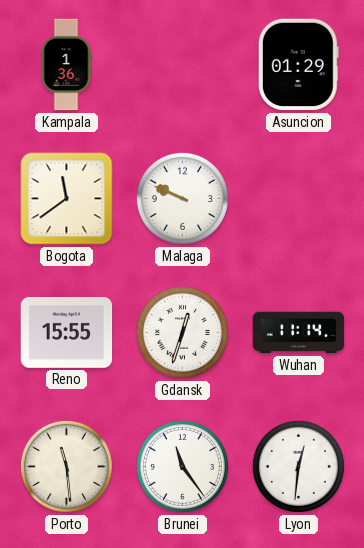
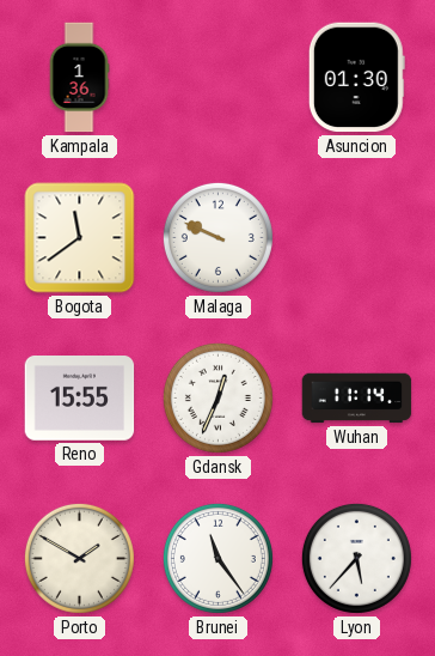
Asuncion: 01:29 -> 01:30
Gdansk: 12:33 -> 12:34
Porto: 11:29 -> 1:50
Lyon: 12:31 -> 5:37
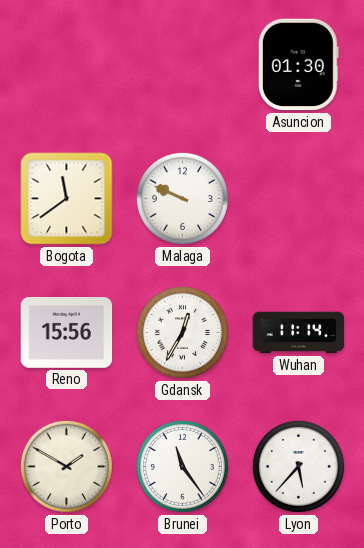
Kampala: 1:36 -> none
Reno: 15:55 -> 15:56
Gdansk: 12:34 -> 12:35
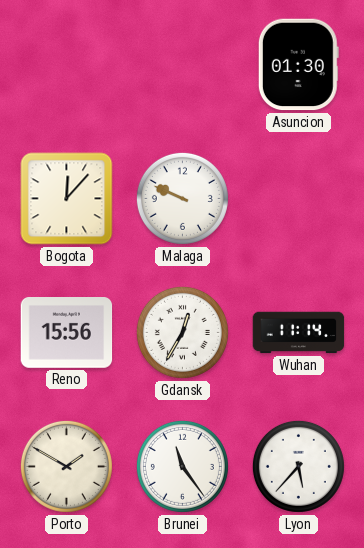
Bogota: 11:39 -> 12:07
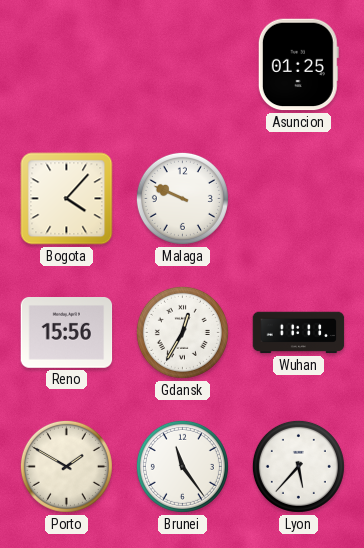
Asuncion: 01:30 -> 01:25
Bogota: 12:07 -> 4:07
Wuhan: 11:14 -> 11:11
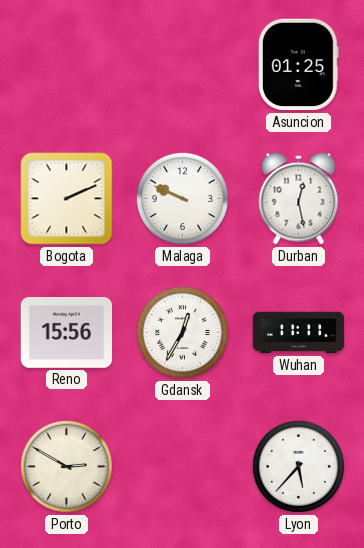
Bogota: 4:07 -> 2:11
Durban: none -> 12:28
Porto: 1:50 -> 2:50
Brunei: 11:24 -> none
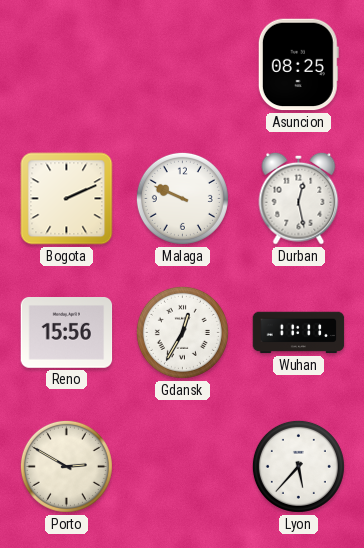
Asuncion: 01:25 -> 08:25
